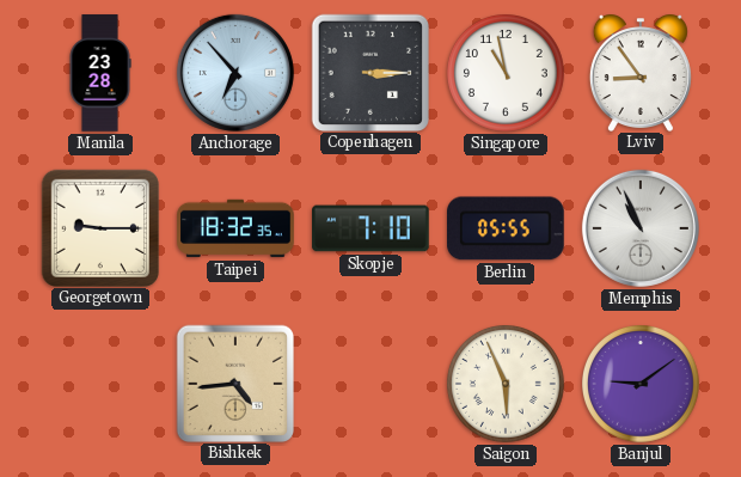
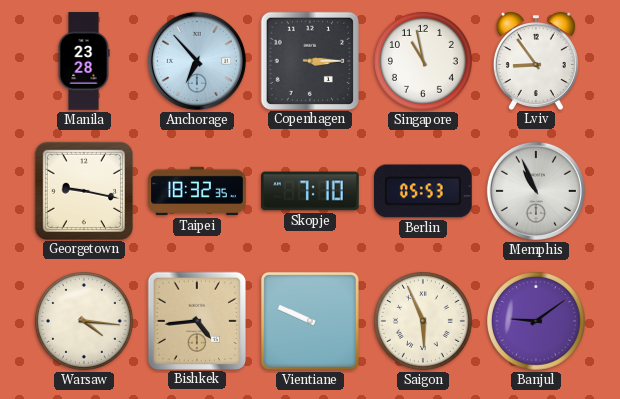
Georgetown: 9:15 -> 9:17
Berlin: 05:55 -> 05:53
Warsaw: none -> 4:16
Vientiane: none -> 9:49
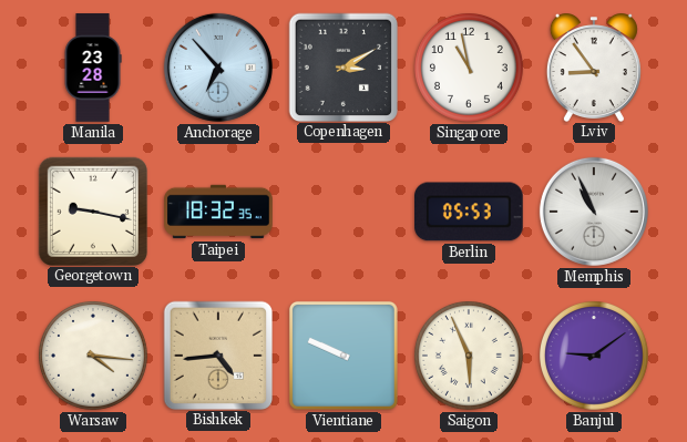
Copenhagen: 3:15 -> 3:10
Skopje: 7:10 -> none
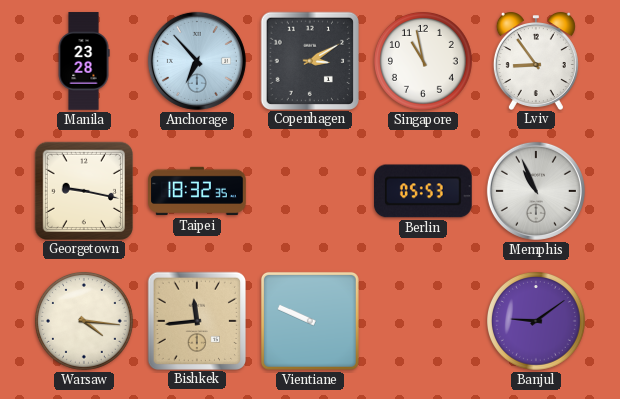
Bishkek: 4:44 -> 11:44
Saigon: 5:56 -> none
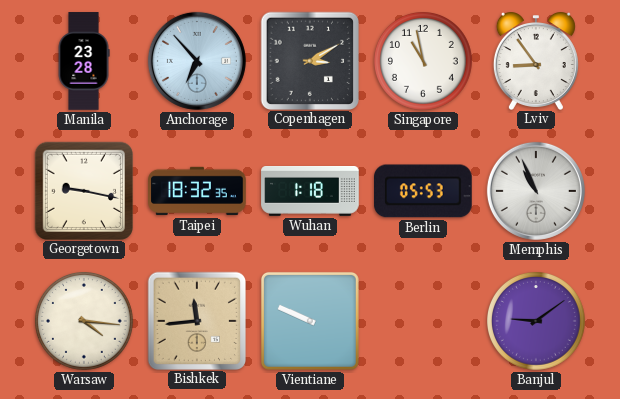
Wuhan: none -> 1:18
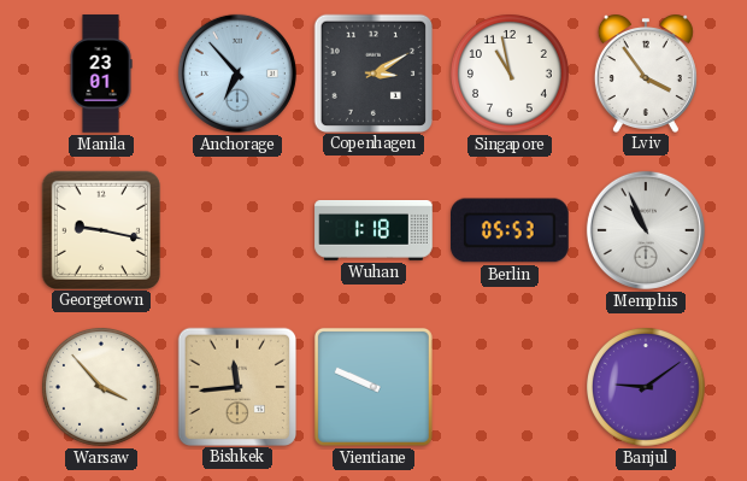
Manila: 23:28 -> 23:01
Lviv: 8:54 -> 3:54
Taipei: 18:32 -> none
Warsaw: 4:16 -> 3:53
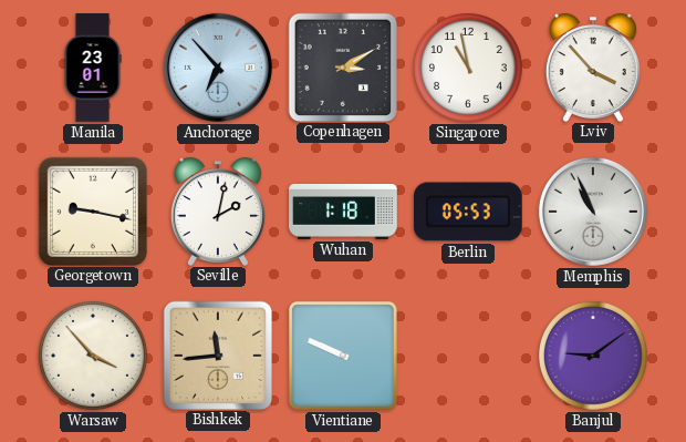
Lviv: 3:54 -> 3:53
Seville: none -> 2:02
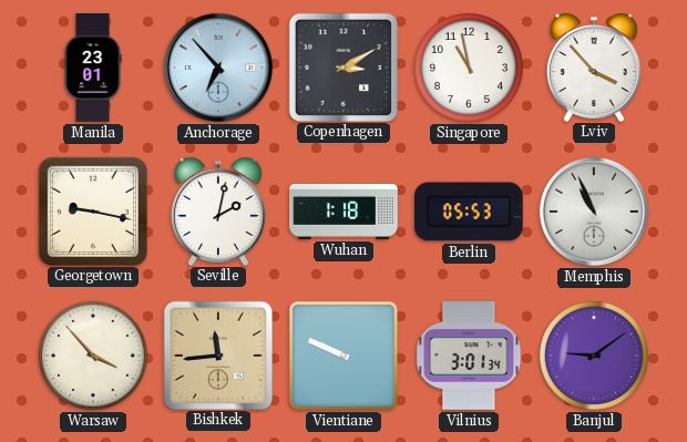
Vilnius: none -> 3:01
